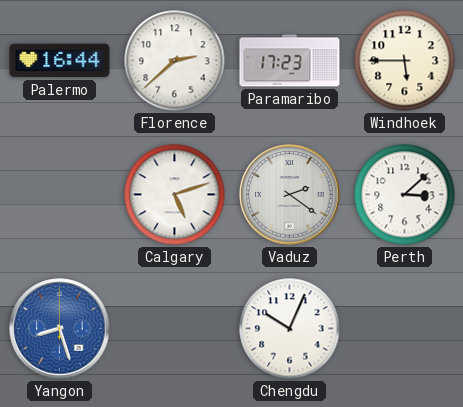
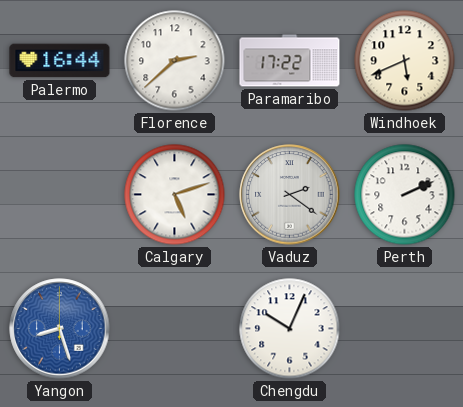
Paramaribo: 17:23 -> 17:22
Windhoek: 5:45 -> 5:41
Perth: 3:08 -> 2:11
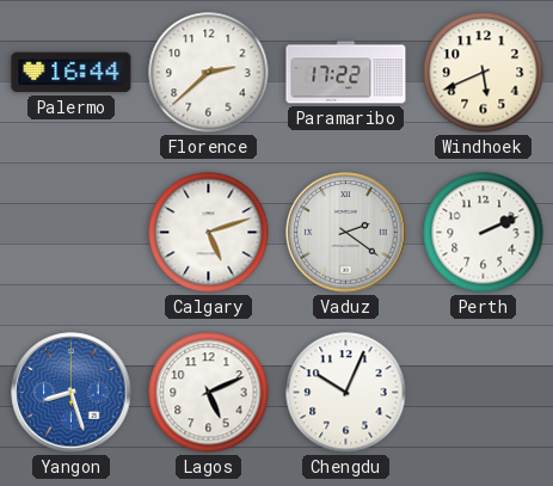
Lagos: none -> 5:11
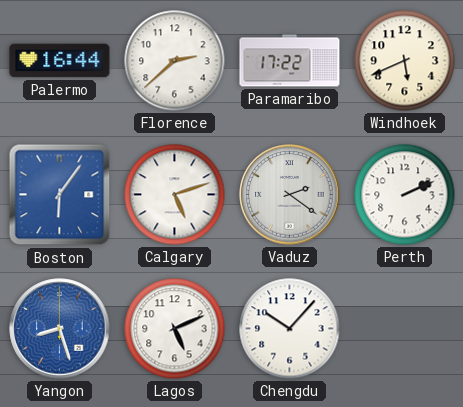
Boston: none -> 6:06
Chengdu: 10:04 -> 10:07
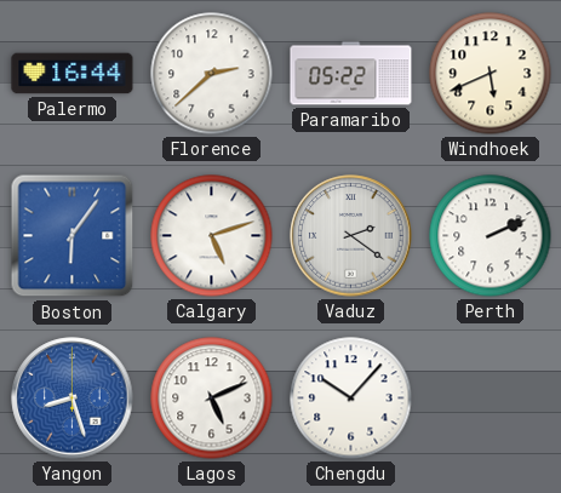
Paramaribo: 17:22 -> 05:22
